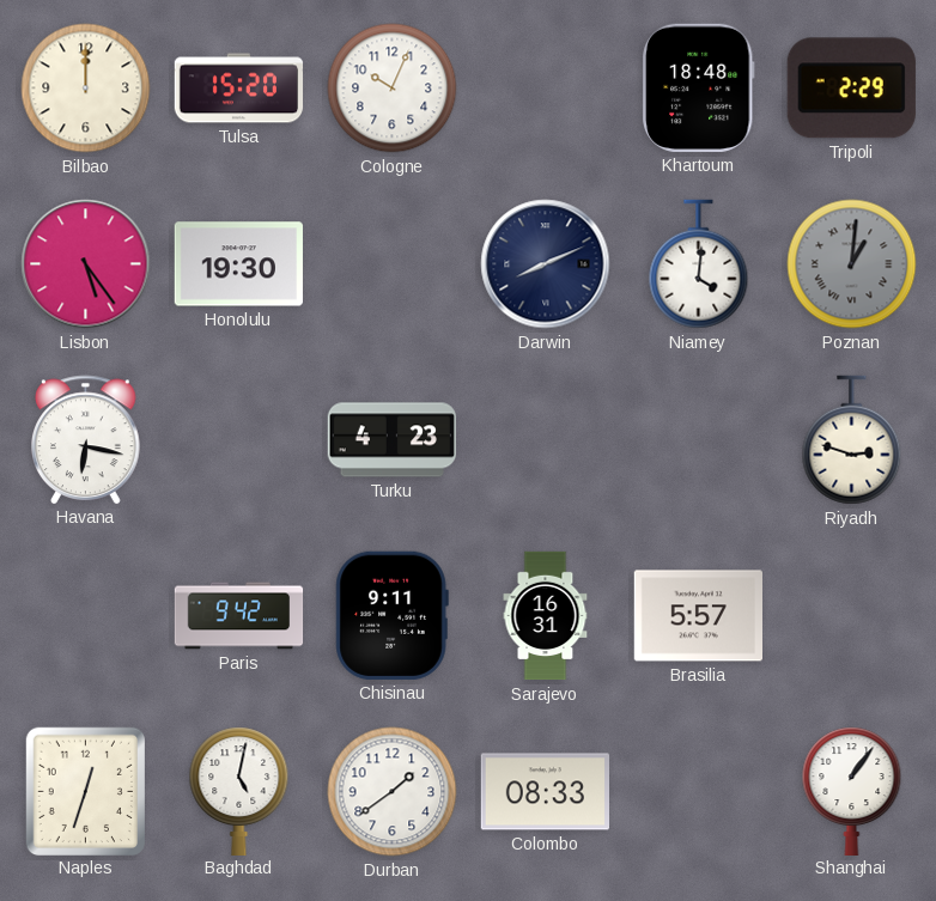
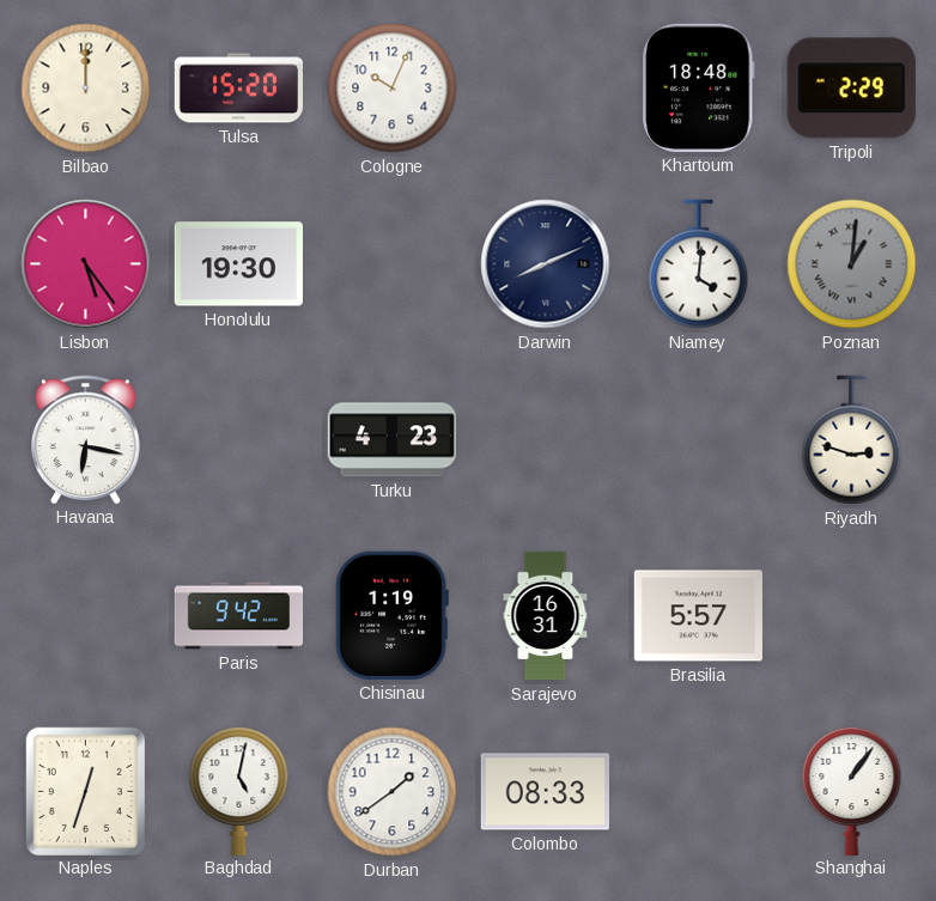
Chisinau: 9:11 -> 1:19
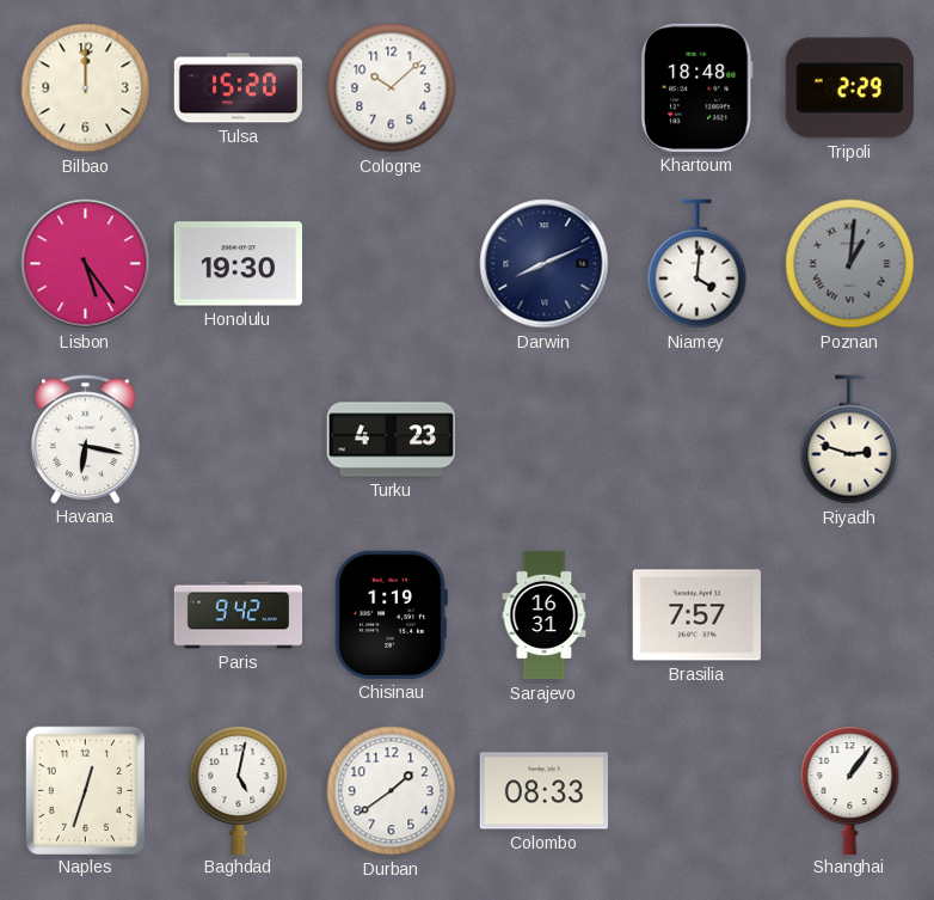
Cologne: 10:04 -> 10:08
Brasilia: 5:57 -> 7:57
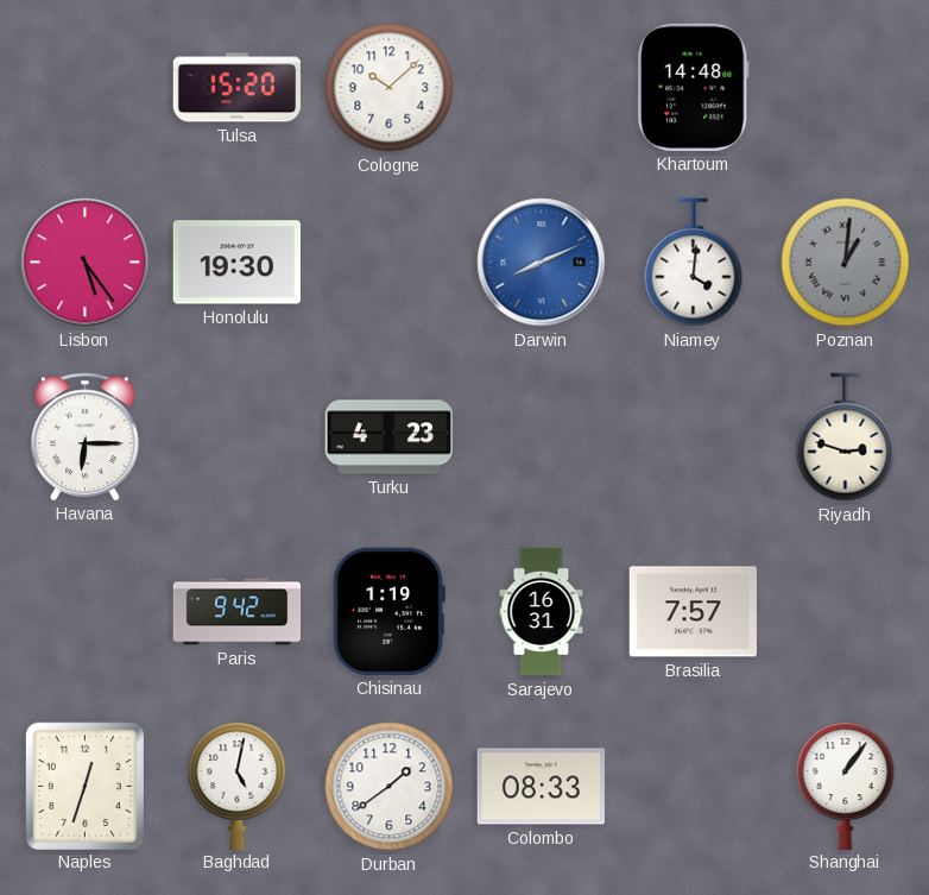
Bilbao: 12:00 -> none
Khartoum: 18:48 -> 14:48
Tripoli: 2:29 -> none
Darwin dial: navy -> blue
Havana: 6:17 -> 6:15
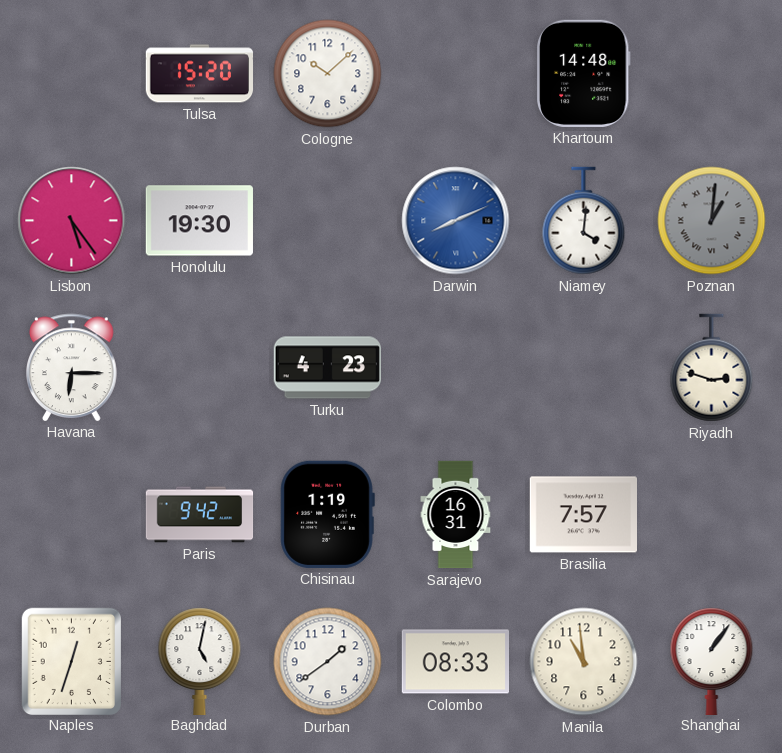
Manila: none -> 10:59
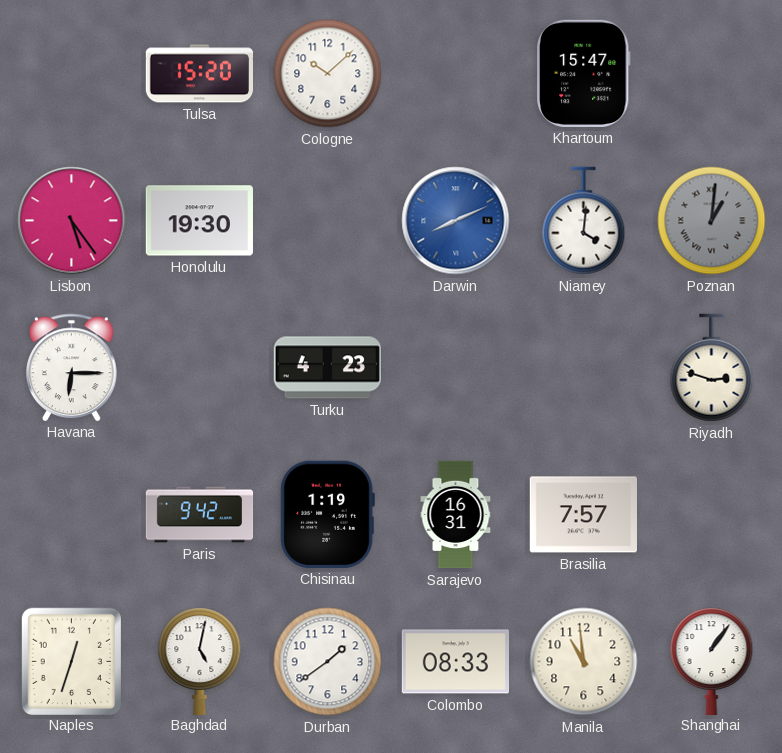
Khartoum: 14:48 -> 15:47
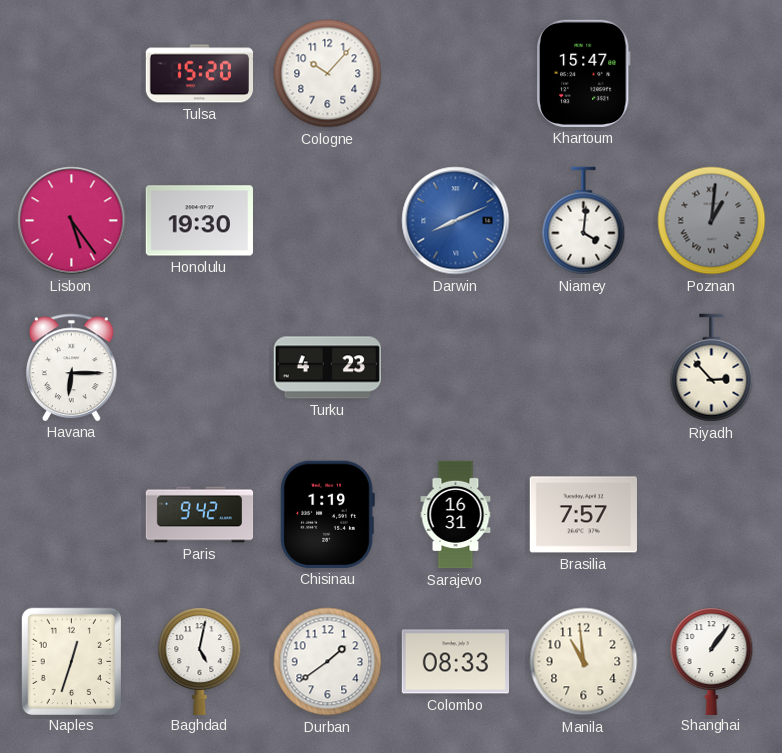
Cologne: 10:08 -> 10:07
Riyadh: 2:48 -> 2:53
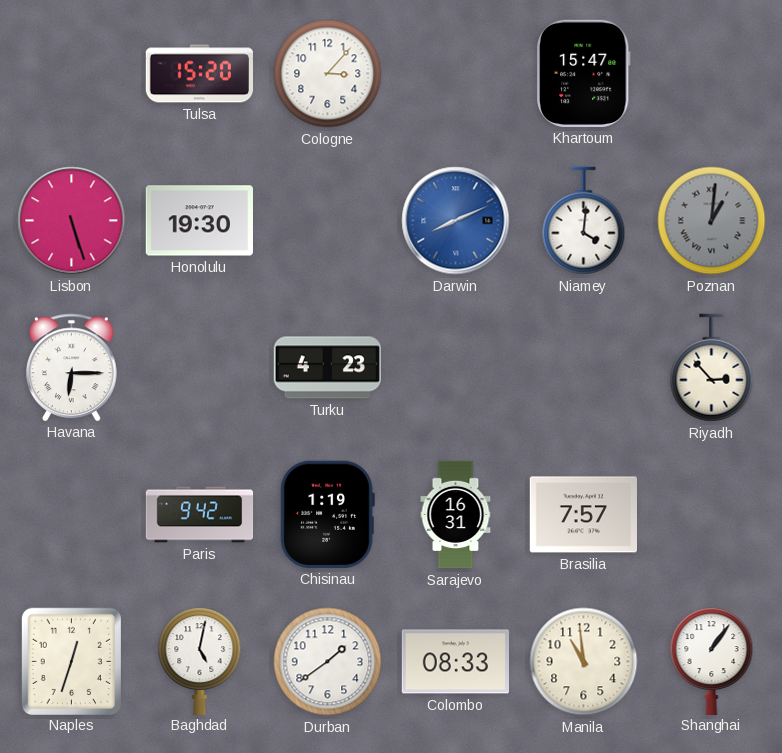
Cologne: 10:07 -> 3:07
Lisbon: 5:24 -> 5:27
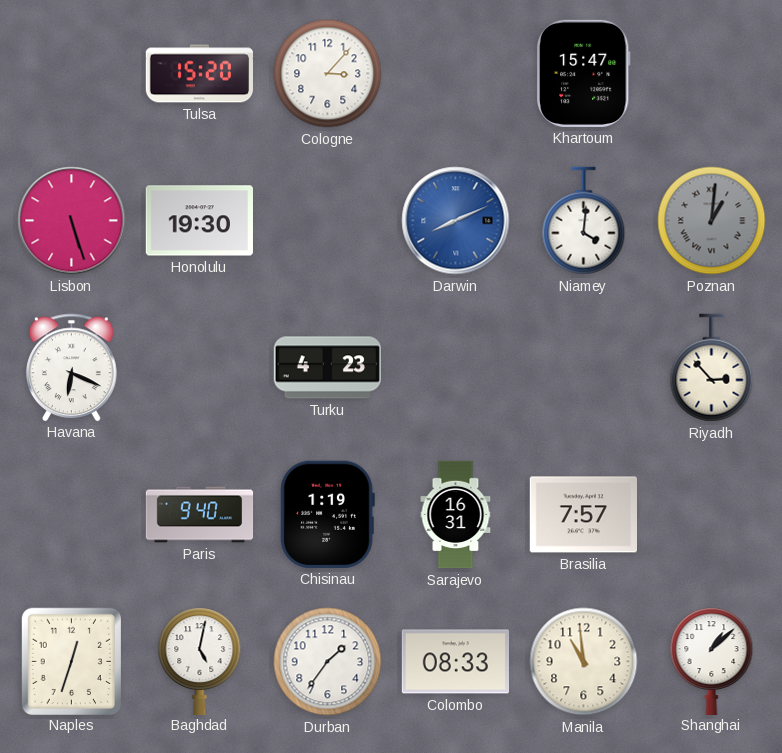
Havana: 6:15 -> 6:19
Paris: 9:42 -> 9:40
Durban: 1:39 -> 1:36
Shanghai: 1:06 -> 1:08
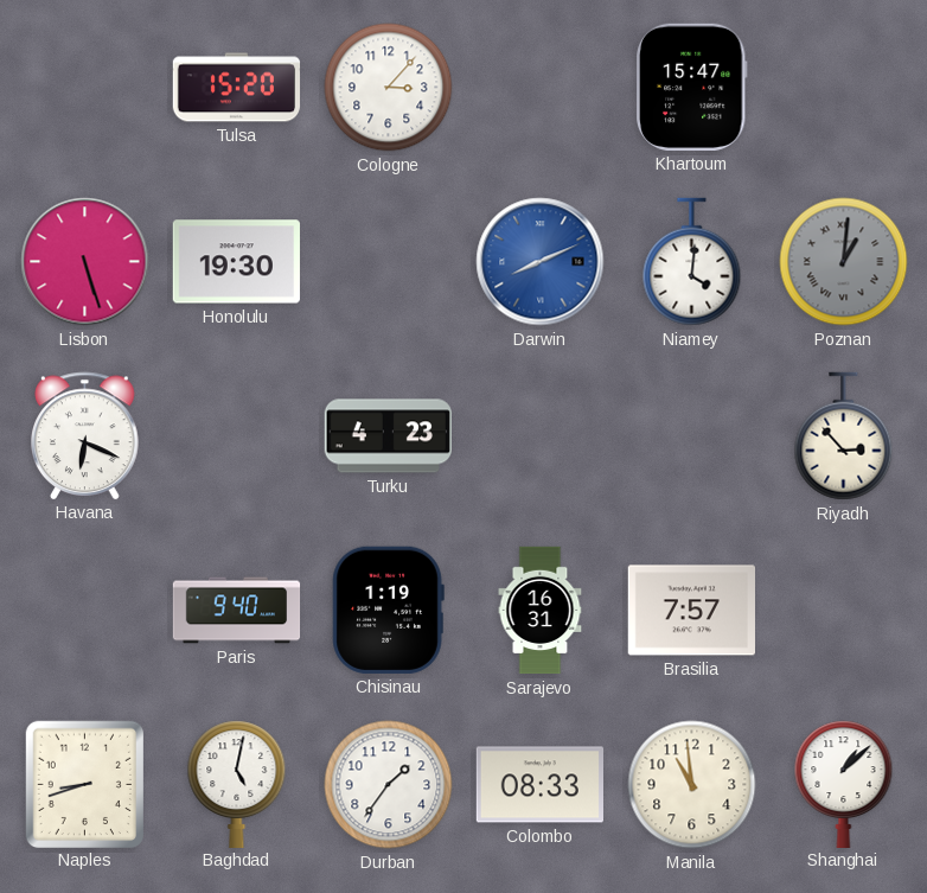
Naples: 12:33 -> 8:42
